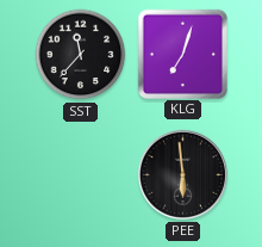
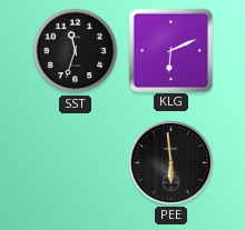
SST: 11:37 -> 11:33
KLG: 7:03 -> 6:11
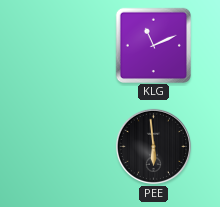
SST: 11:33 -> none
KLG: 6:11 -> 11:11
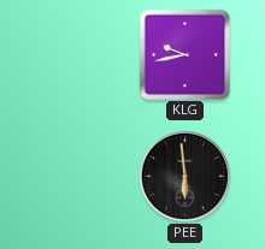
KLG: 11:11 -> 9:43
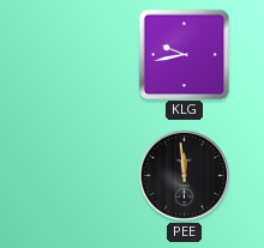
PEE: 5:59 -> 11:59
